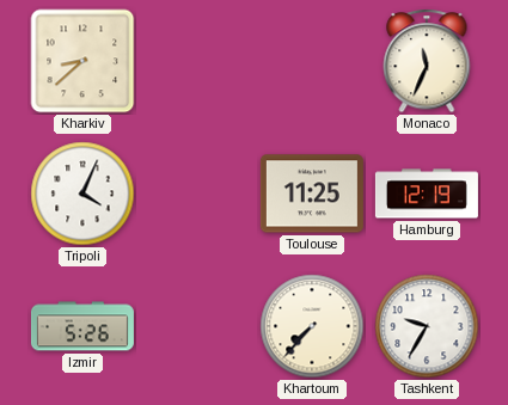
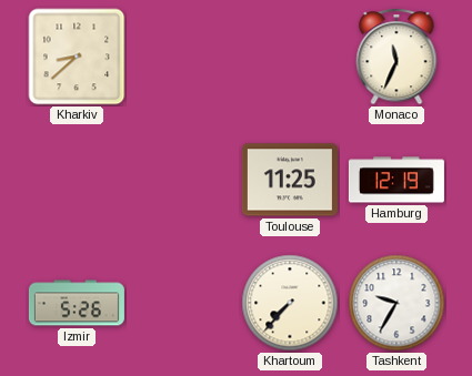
Tripoli: 4:04 -> none
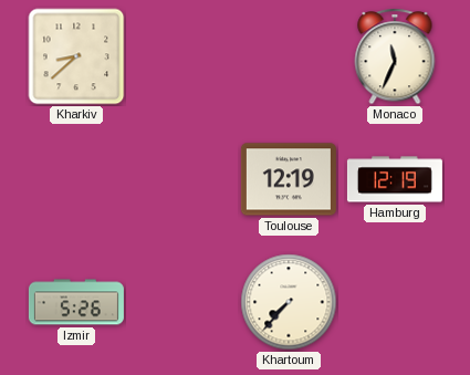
Toulouse: 11:25 -> 12:19
Tashkent: 9:35 -> none
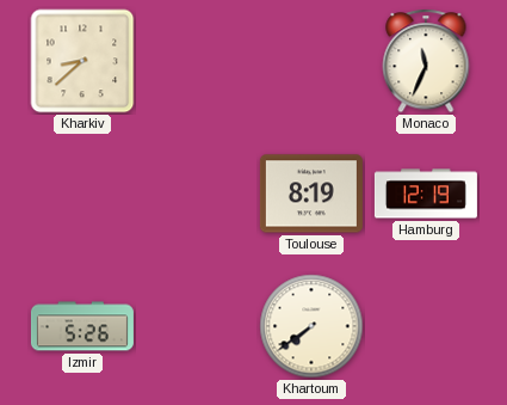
Toulouse: 12:19 -> 8:19
Khartoum: 7:37 -> 7:39
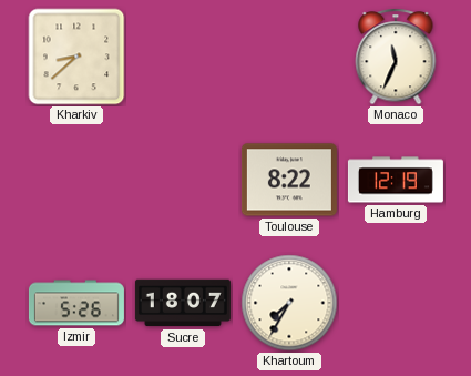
Toulouse: 8:19 -> 8:22
Sucre: none -> 18:07
Khartoum: 7:39 -> 7:35
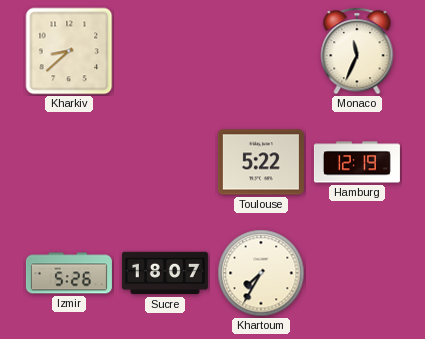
Toulouse: 8:22 -> 5:22
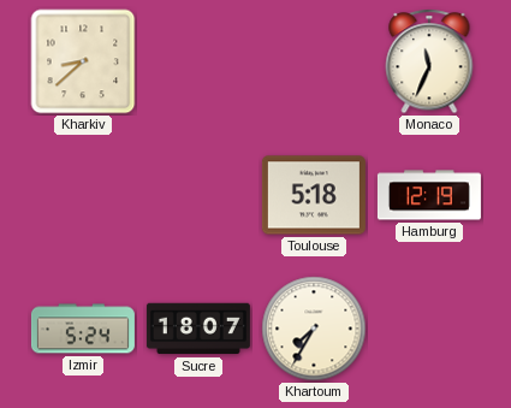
Toulouse: 5:22 -> 5:18
Izmir: 5:26 -> 5:24
